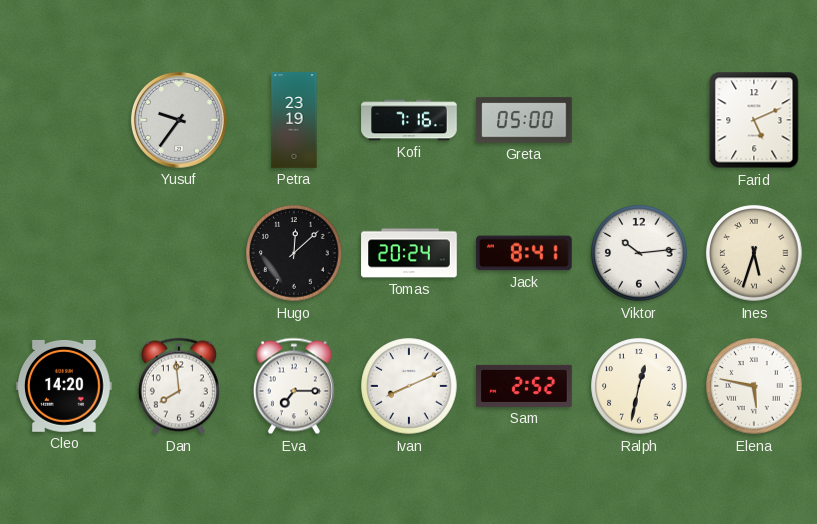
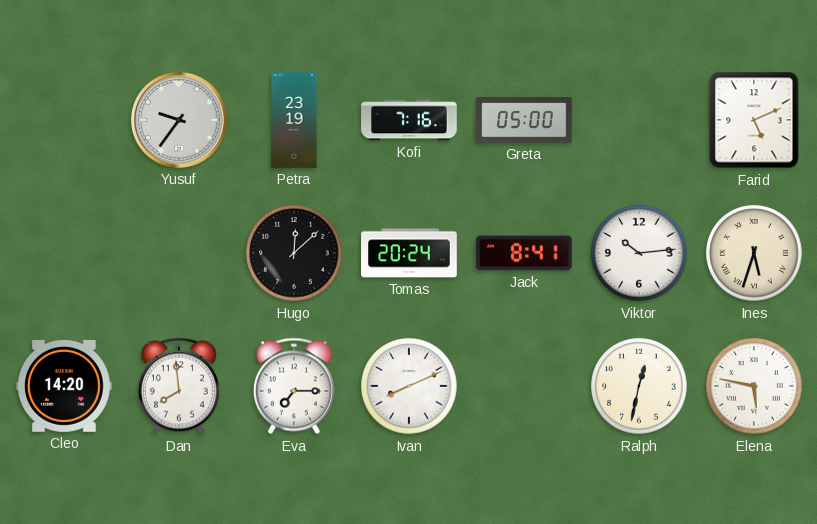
Sam: 2:52 -> none
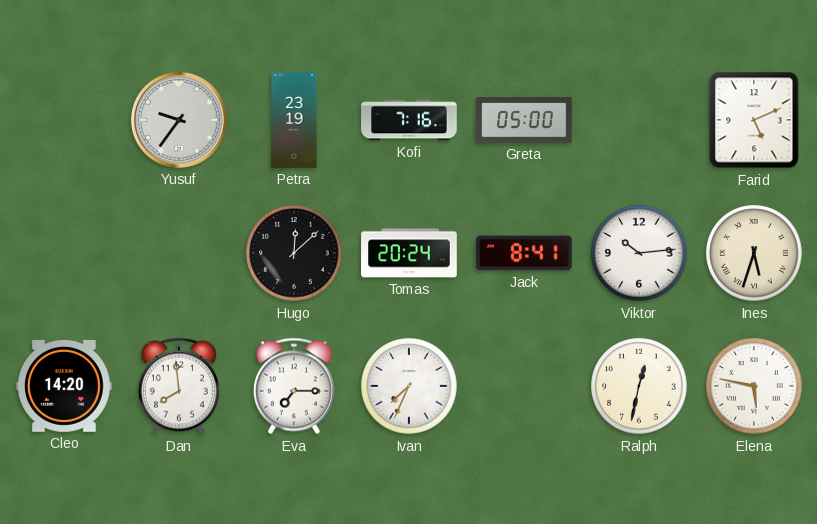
Ivan: 8:11 -> 7:34
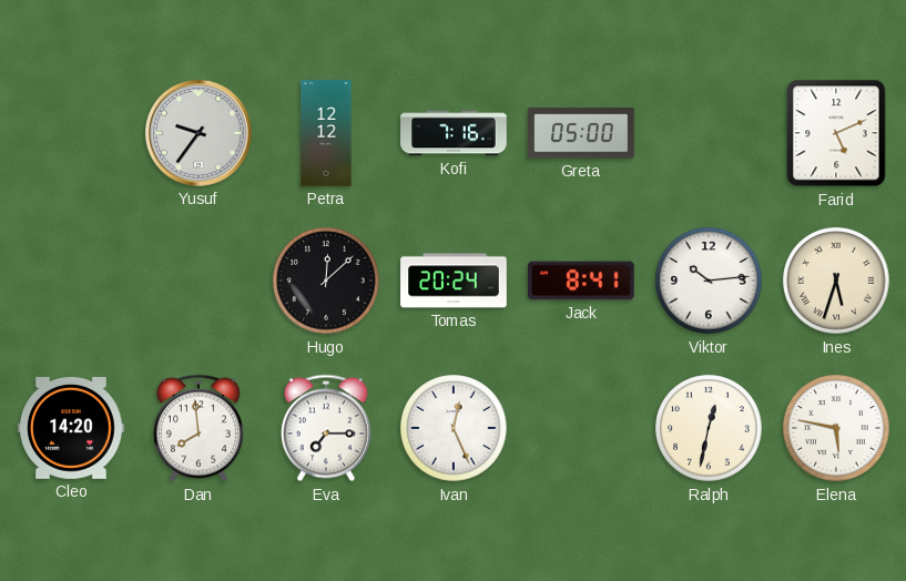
Petra: 23:19 -> 12:12
Ivan: 7:34 -> 12:26
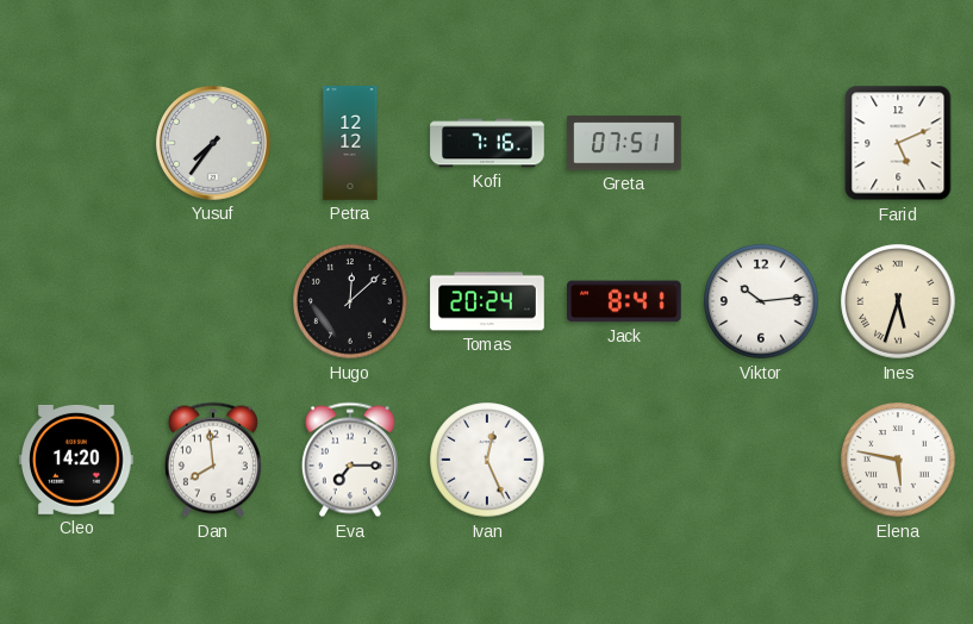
Yusuf: 9:36 -> 7:36
Greta: 05:00 -> 07:51
Ralph: 12:32 -> none
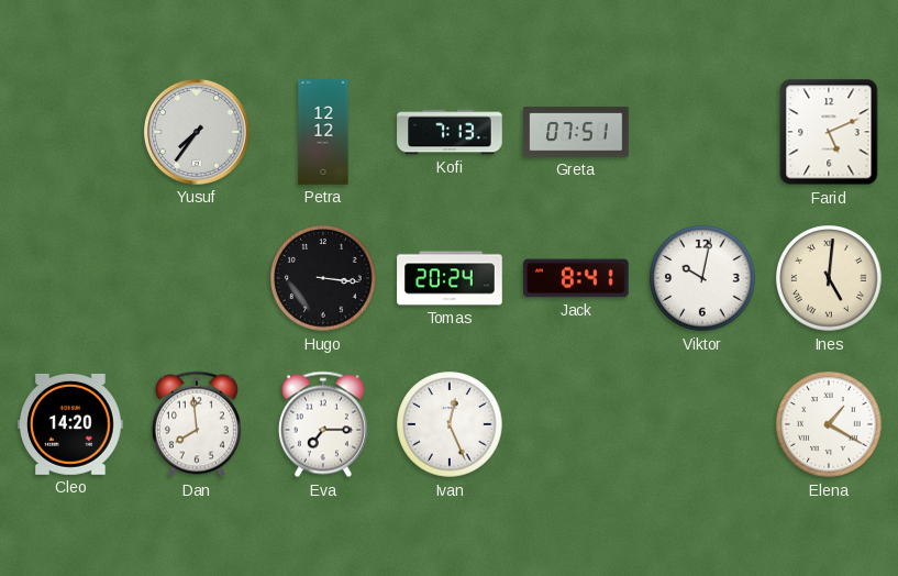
Kofi: 7:16 -> 7:13
Hugo: 12:08 -> 3:16
Viktor: 10:14 -> 10:02
Ines: 5:33 -> 5:01
Elena: 5:47 -> 1:20
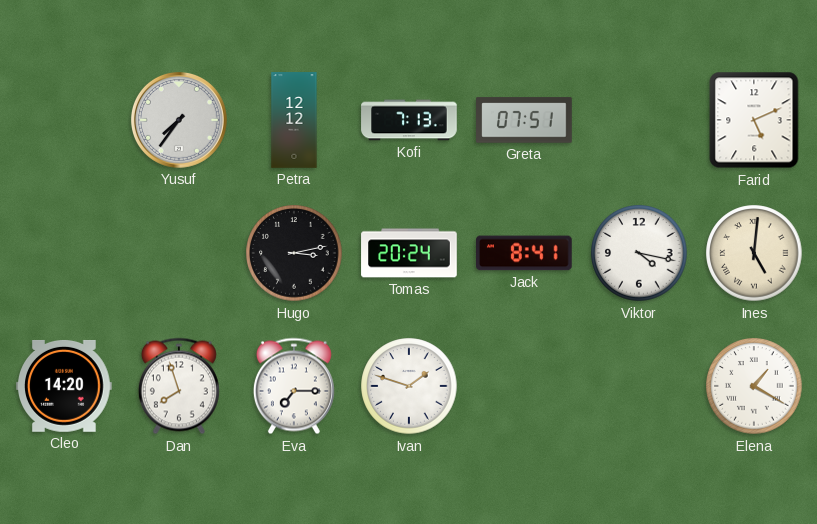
Hugo: 3:16 -> 3:13
Viktor: 10:02 -> 4:17
Dan: 7:59 -> 7:57
Ivan: 12:26 -> 1:48
